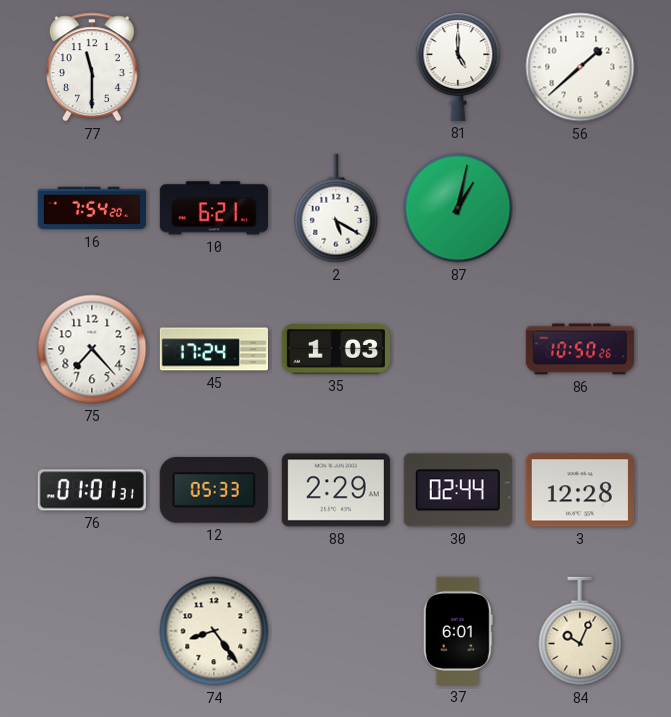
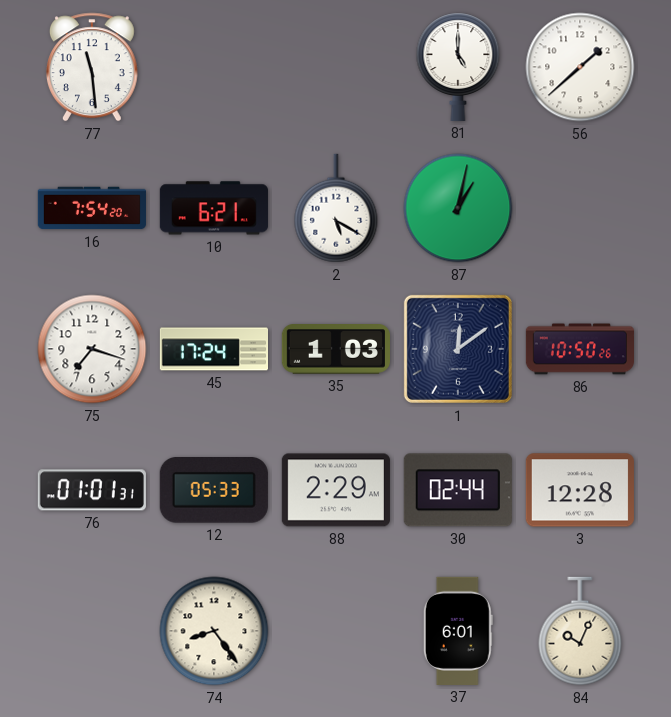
77: 11:30 -> 11:29
75: 7:23 -> 7:18
1: none -> 12:09
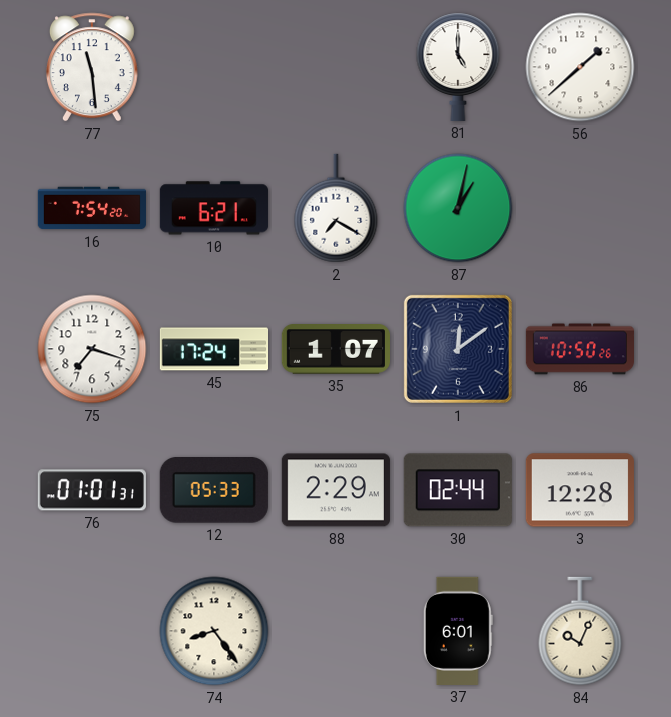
2: 5:20 -> 7:20
35: 1:03 -> 1:07
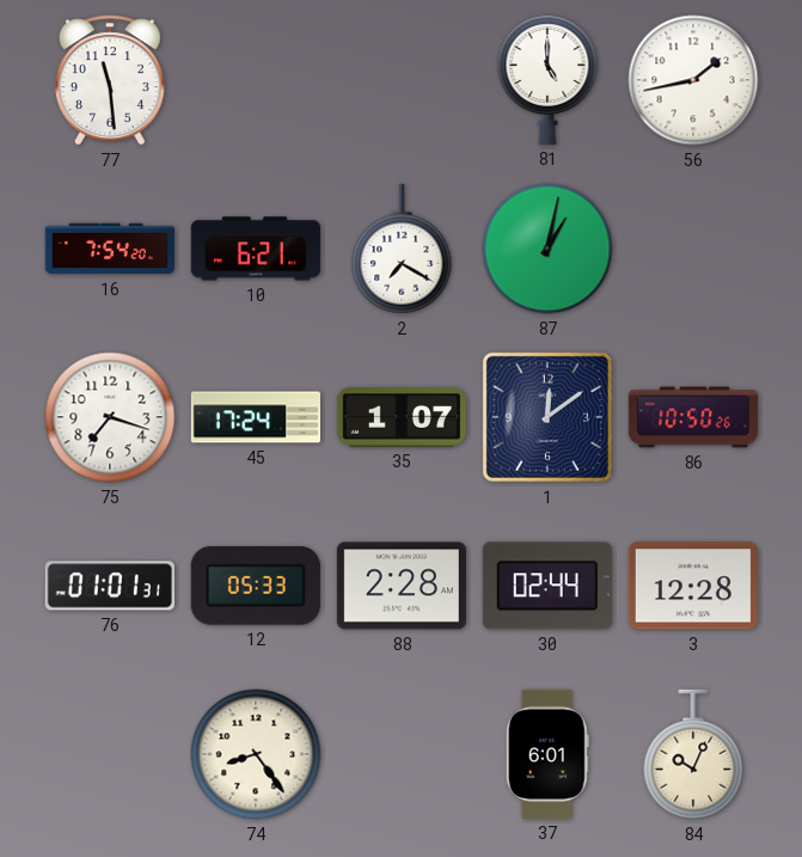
56: 1:38 -> 1:43
88: 2:29 -> 2:28
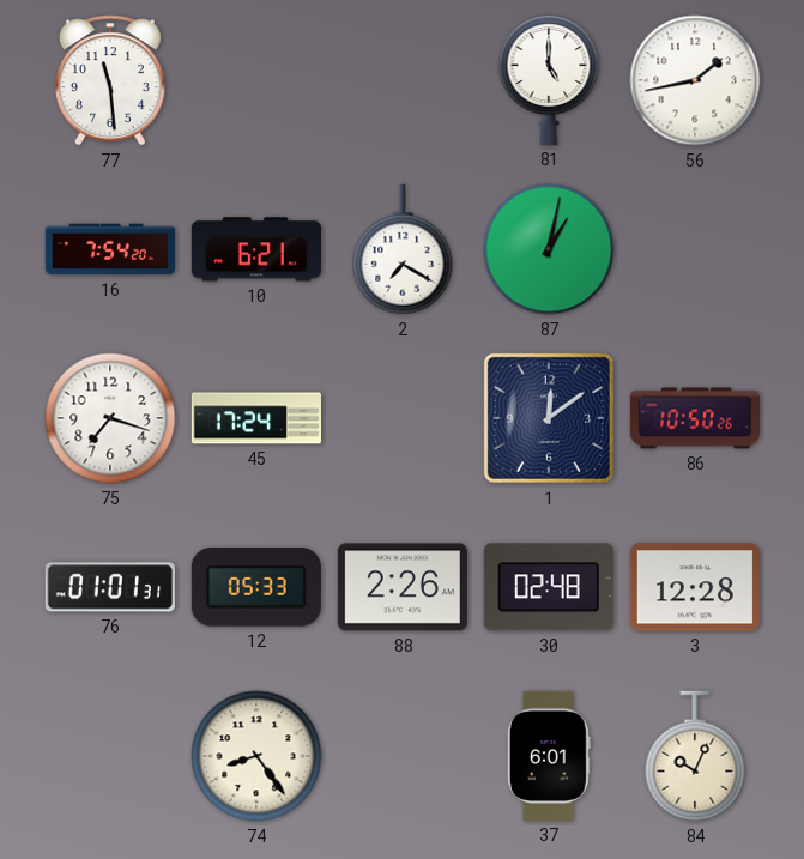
35: 1:07 -> none
88: 2:28 -> 2:26
30: 02:44 -> 02:48
